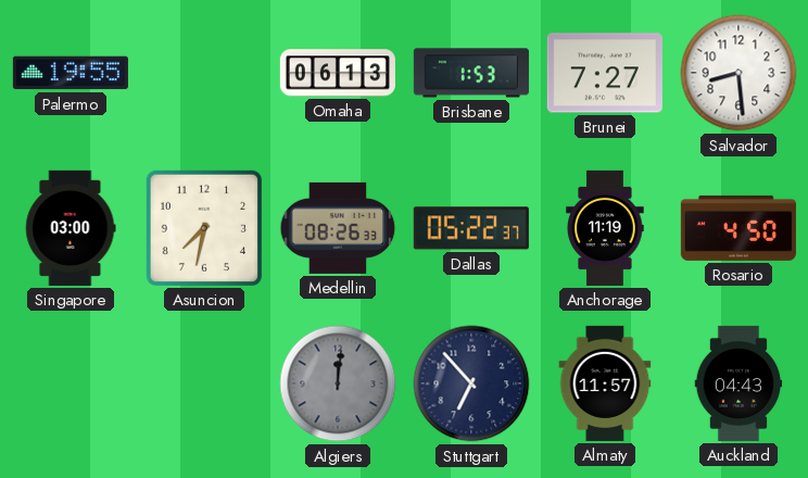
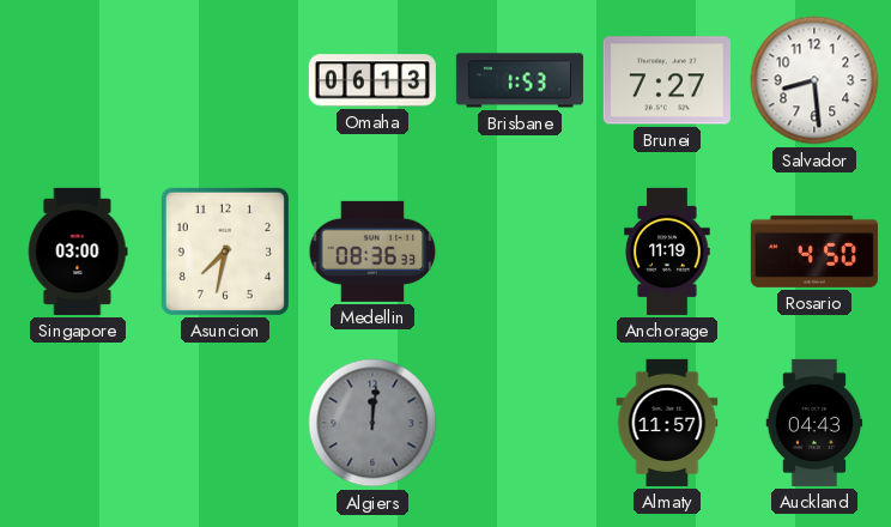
Palermo: 19:55 -> none
Medellin: 08:26 -> 08:36
Dallas: 05:22 -> none
Stuttgart: 6:53 -> none
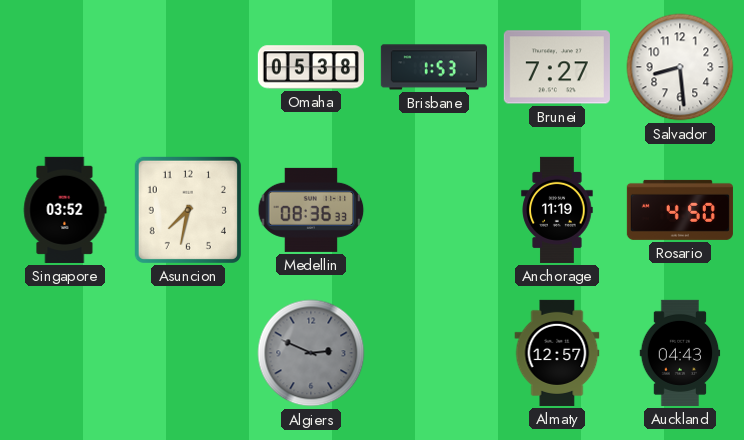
Omaha: 06:13 -> 05:38
Singapore: 03:00 -> 03:52
Algiers: 12:01 -> 2:49
Almaty: 11:57 -> 12:57
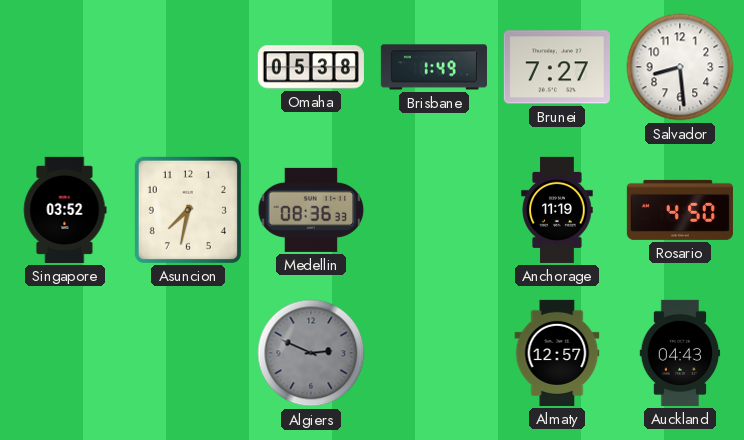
Brisbane: 1:53 -> 1:49
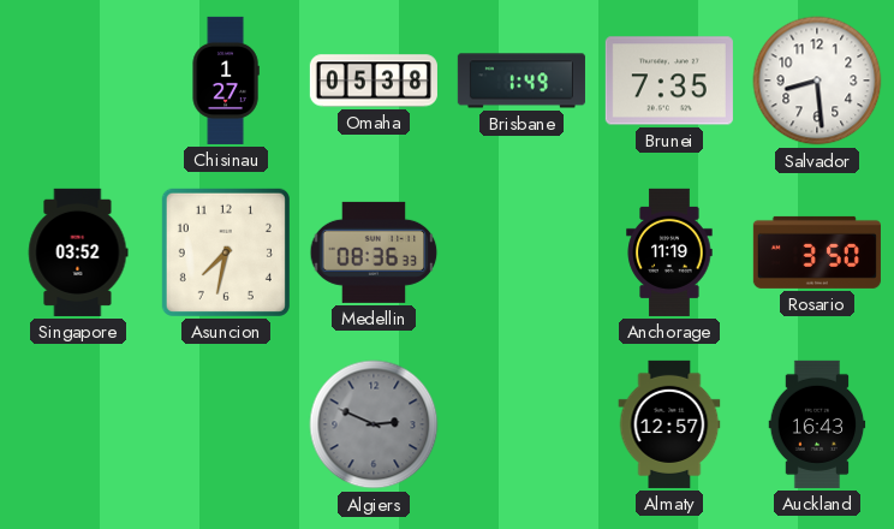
Chisinau: none -> 1:27
Brunei: 7:27 -> 7:35
Rosario: 4:50 -> 3:50
Auckland: 04:43 -> 16:43
